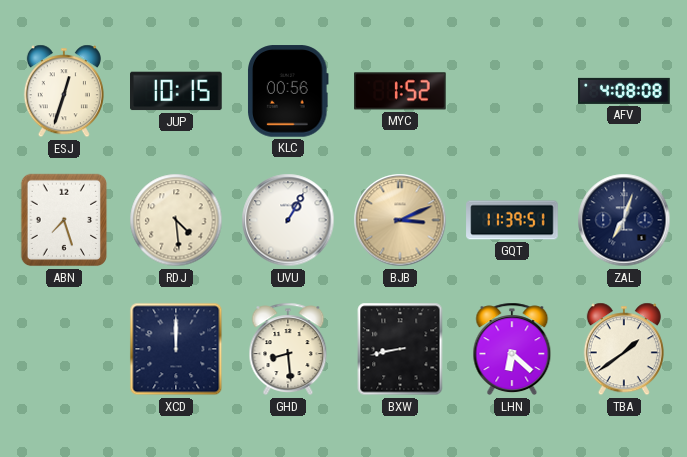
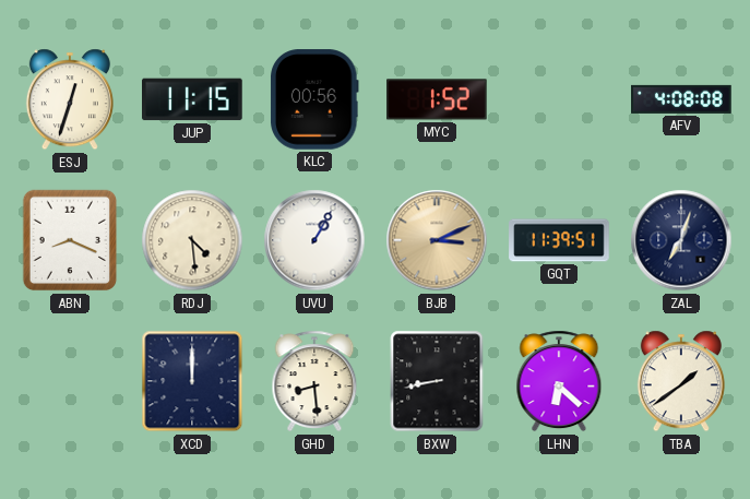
JUP: 10:15 -> 11:15
ABN: 7:27 -> 8:19
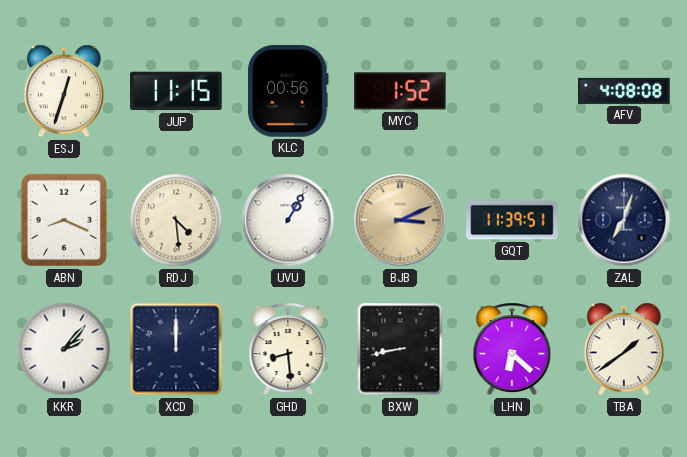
KKR: none -> 2:07
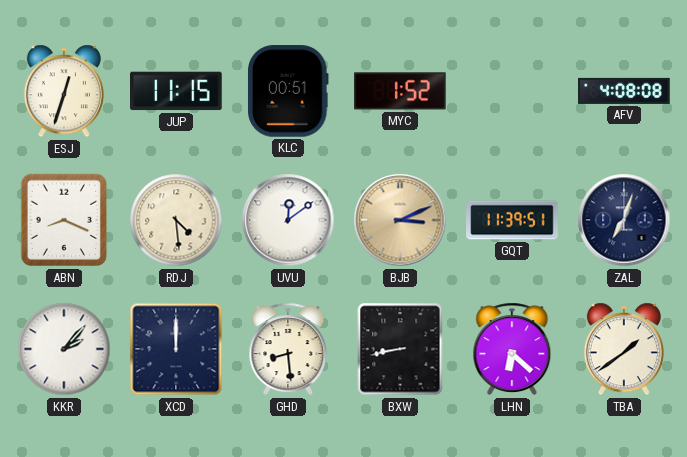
KLC: 00:56 -> 00:51
UVU: 1:05 -> 12:09
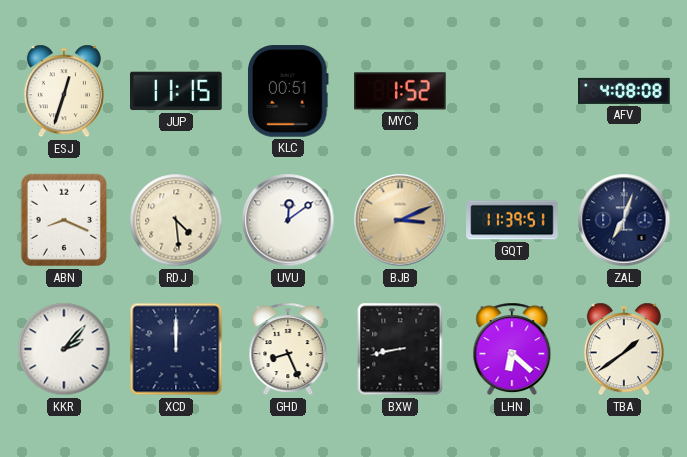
GHD: 8:29 -> 8:26
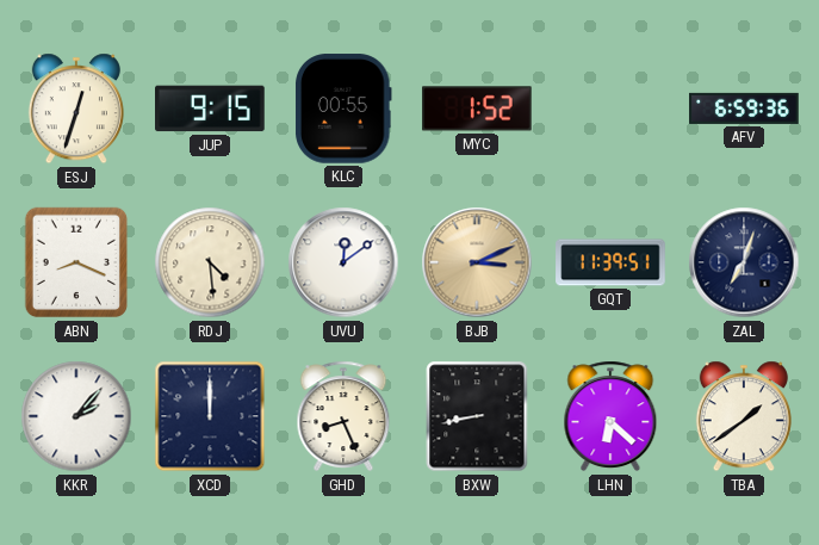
JUP: 11:15 -> 9:15
KLC: 00:51 -> 00:55
AFV: 4:08 -> 6:59
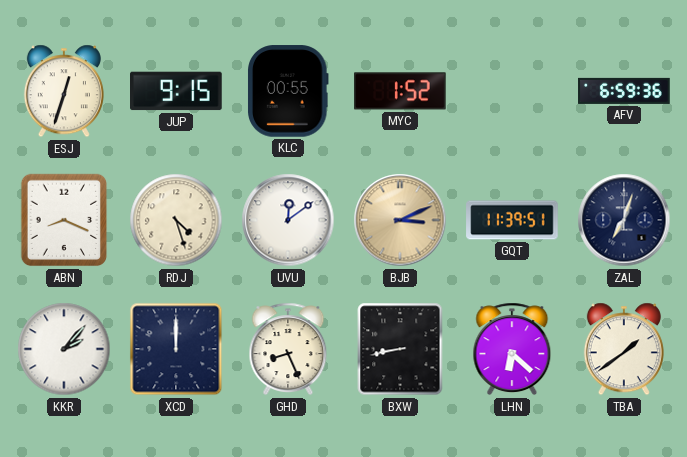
RDJ: 4:29 -> 4:27
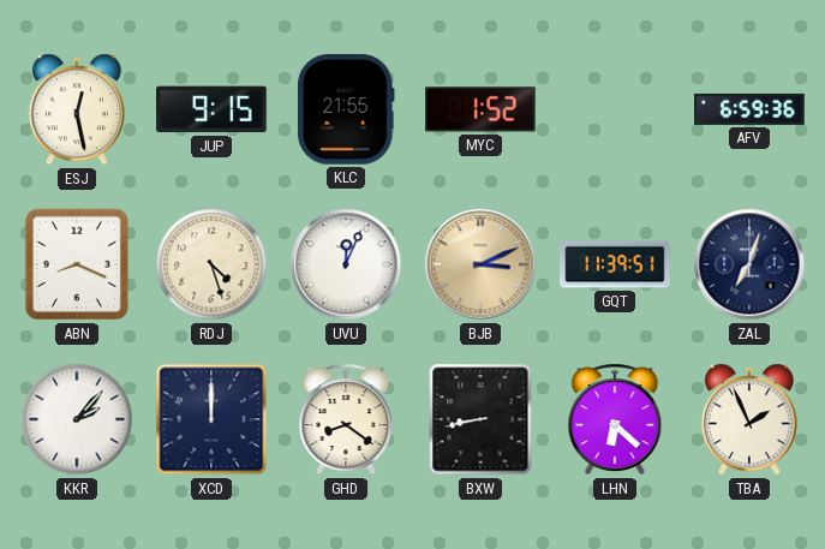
ESJ: 12:33 -> 12:28
KLC: 00:55 -> 21:55
UVU: 12:09 -> 12:04
GHD: 8:26 -> 8:21
TBA: 1:39 -> 1:56
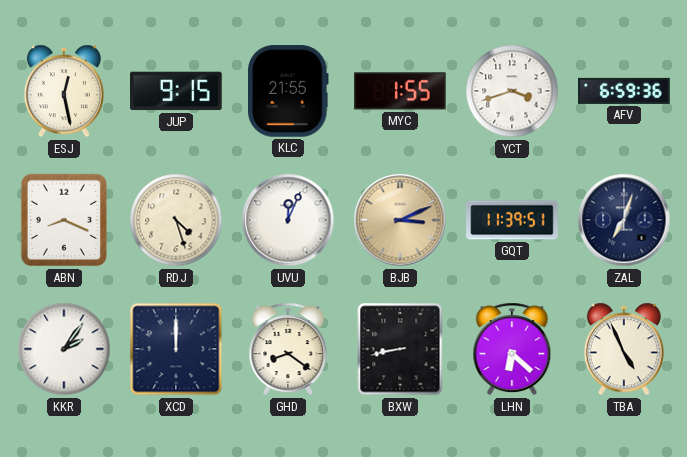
MYC: 1:52 -> 1:55
YCT: none -> 3:42
KKR: 2:07 -> 2:06
TBA: 1:56 -> 4:56
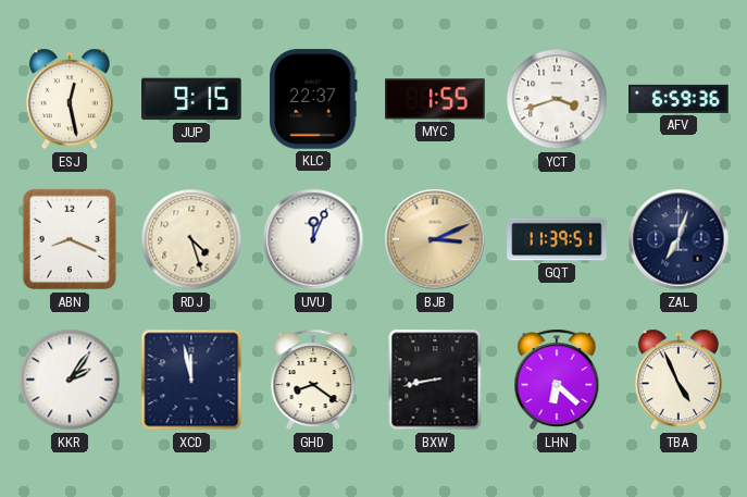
KLC: 21:55 -> 22:37
XCD: 12:00 -> 11:58
